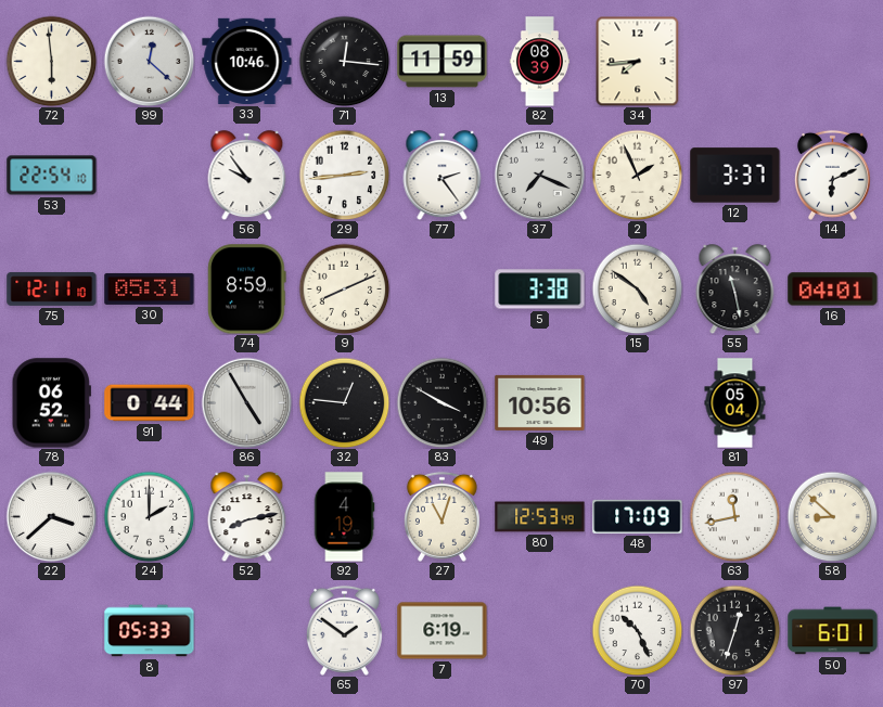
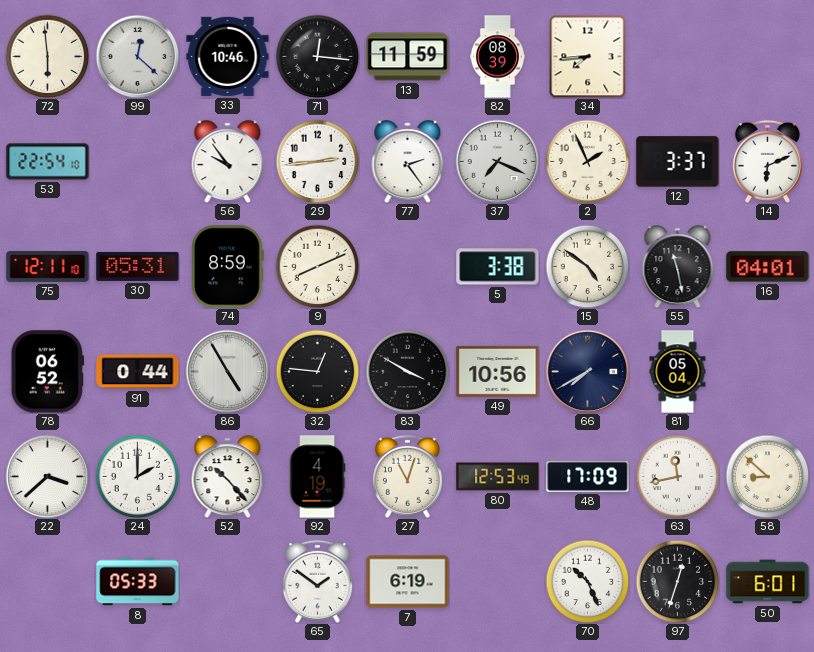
66: none -> 7:40
52: 8:13 -> 10:23
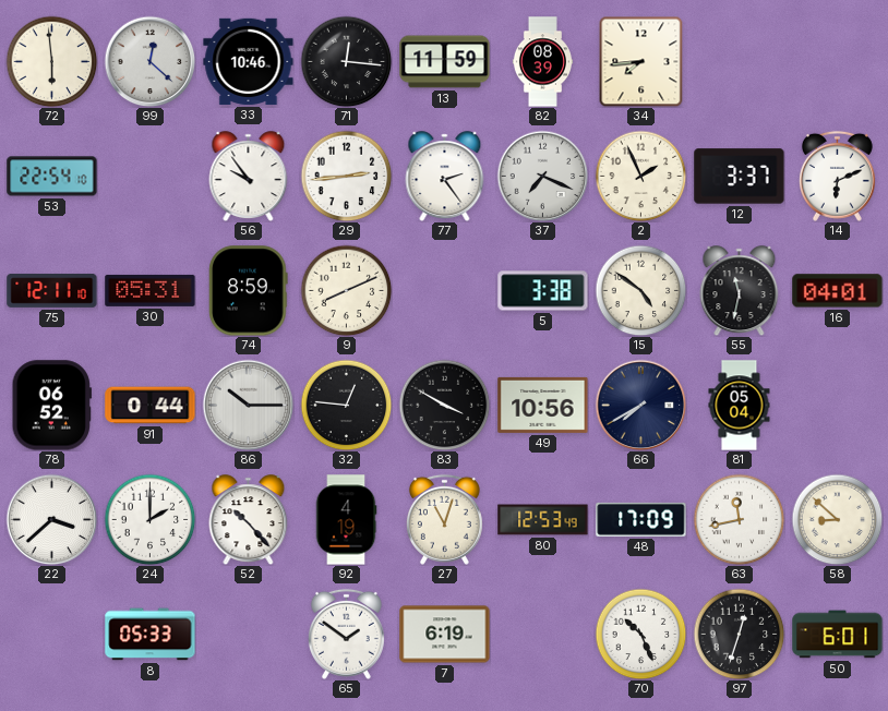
55: 11:28 -> 11:32
86: 4:55 -> 10:15
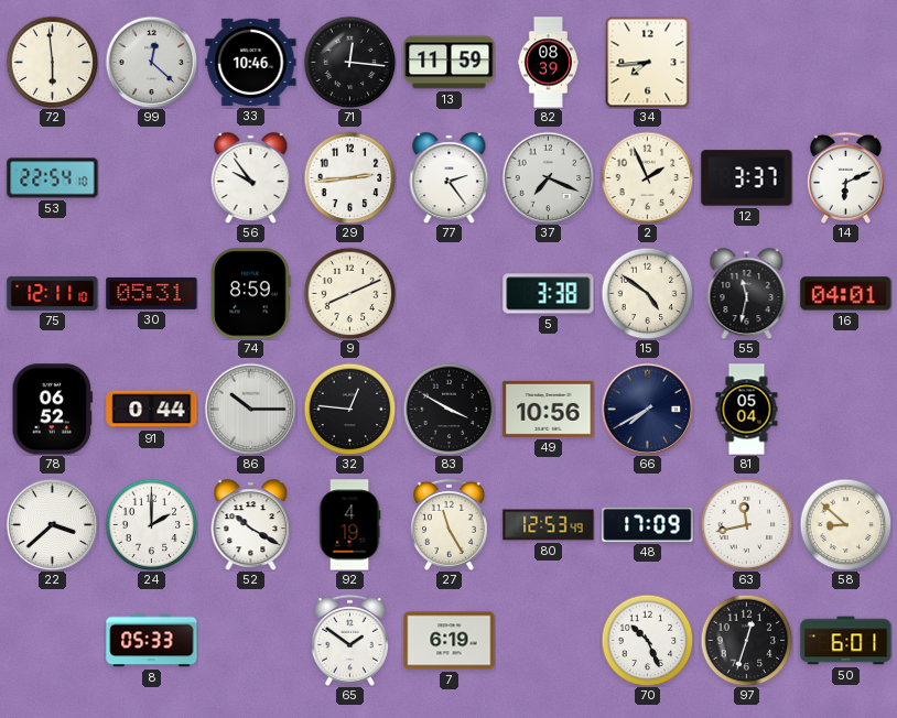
52: 10:23 -> 10:20
27: 11:03 -> 11:25
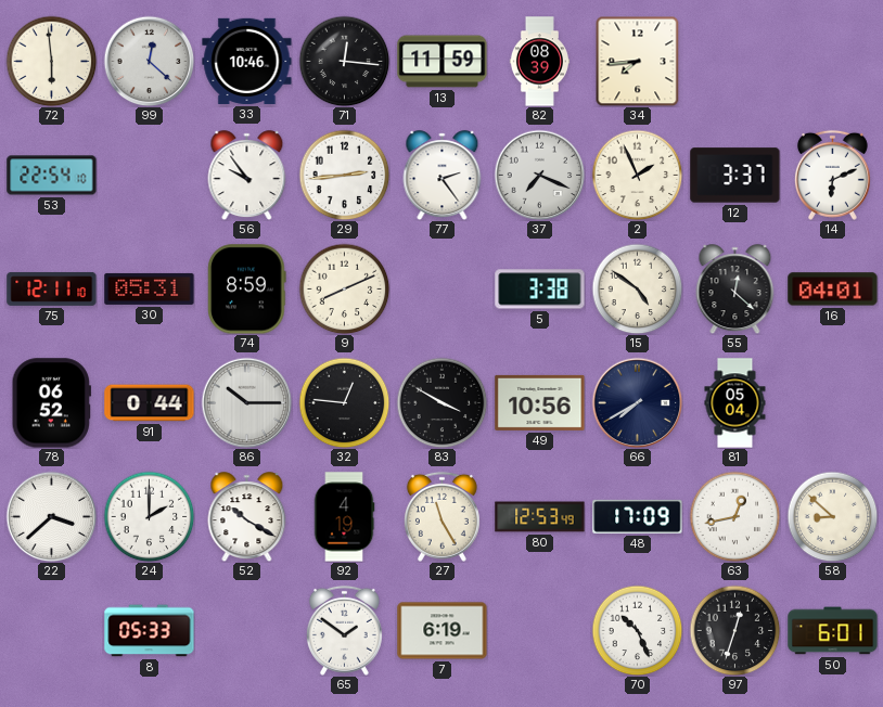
55: 11:32 -> 12:22
63: 11:43 -> 12:43
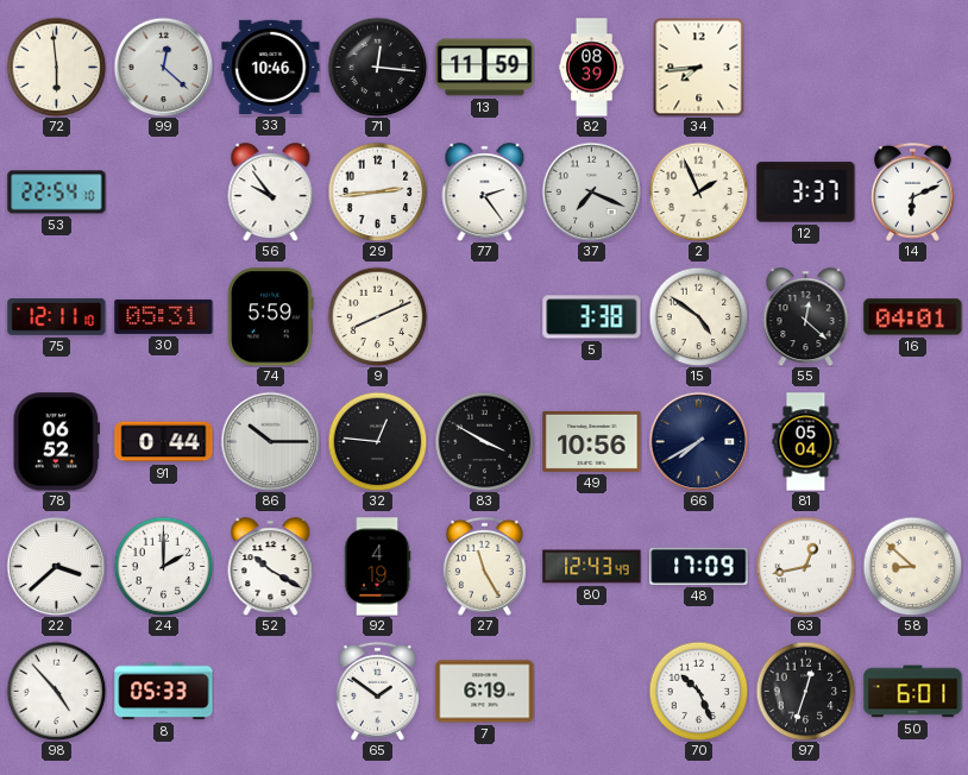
74: 8:59 -> 5:59
80: 12:53 -> 12:43
98: none -> 4:53
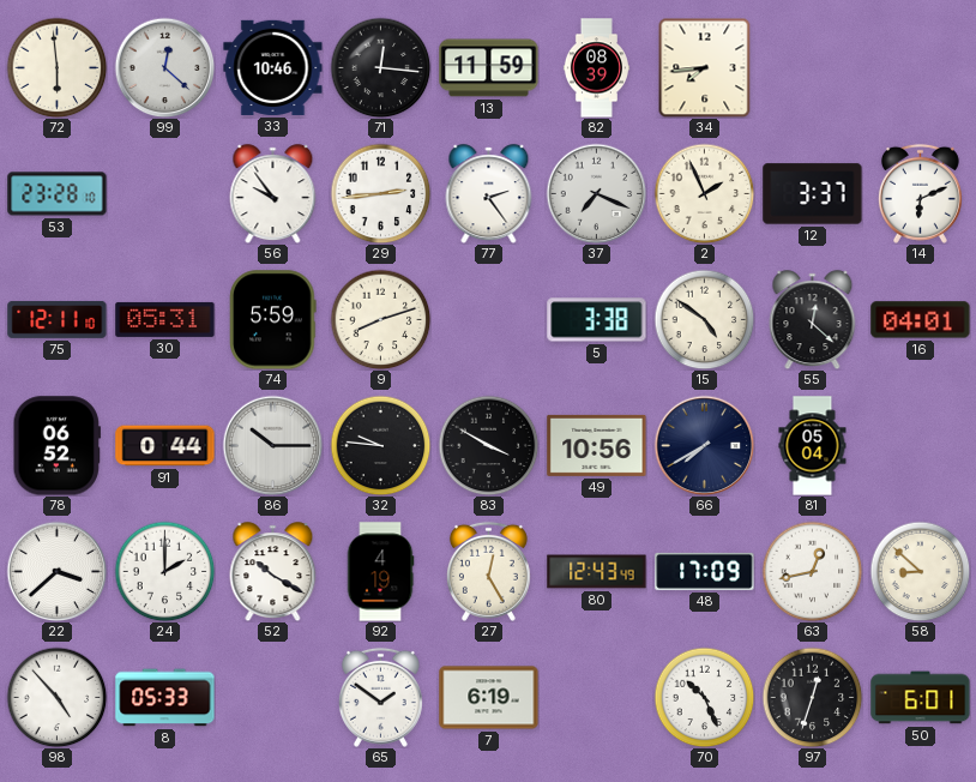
53: 22:54 -> 23:28
9: 8:11 -> 8:12
32: 12:46 -> 9:46
27: 11:25 -> 12:25
